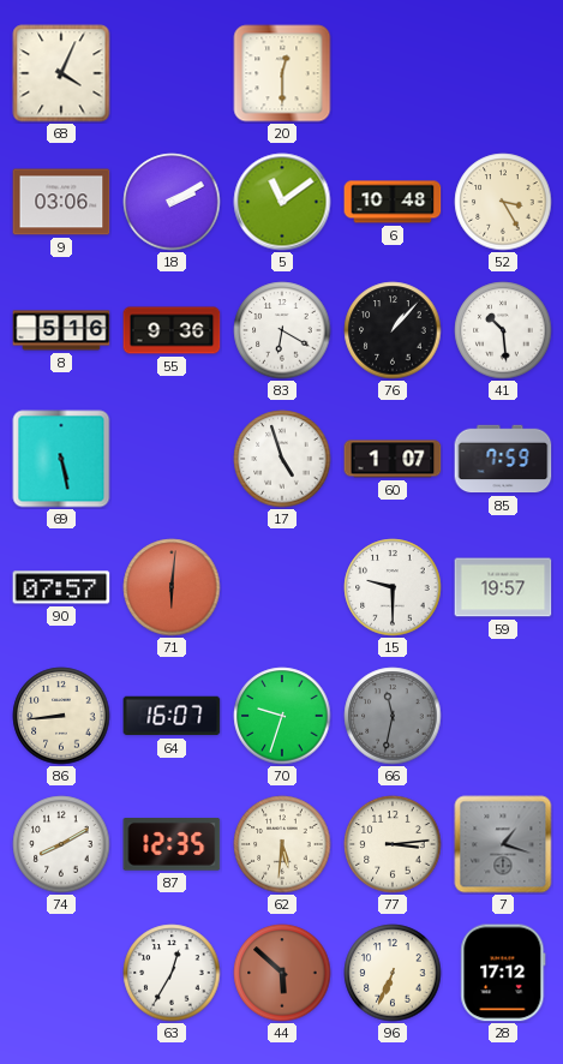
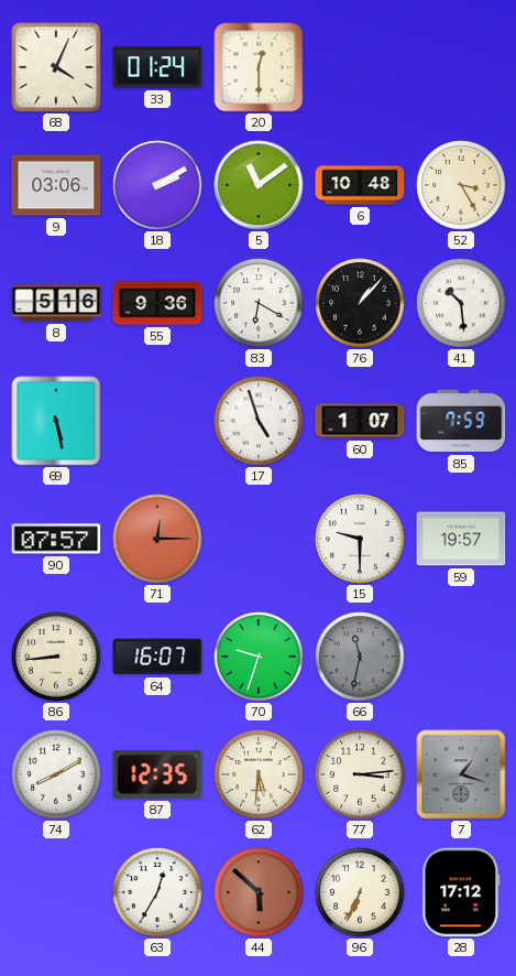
33: none -> 01:24
71: 6:01 -> 12:15
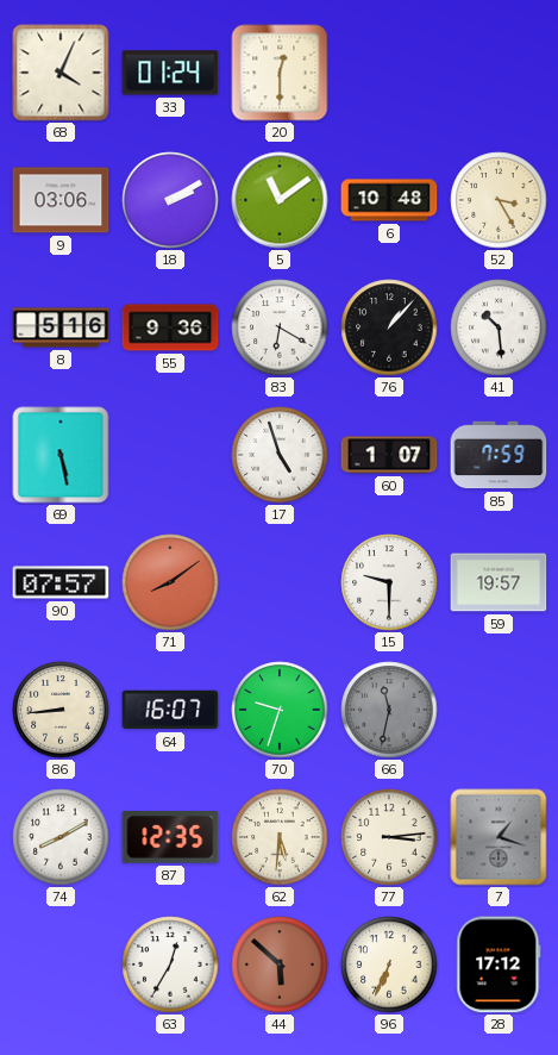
71: 12:15 -> 8:09
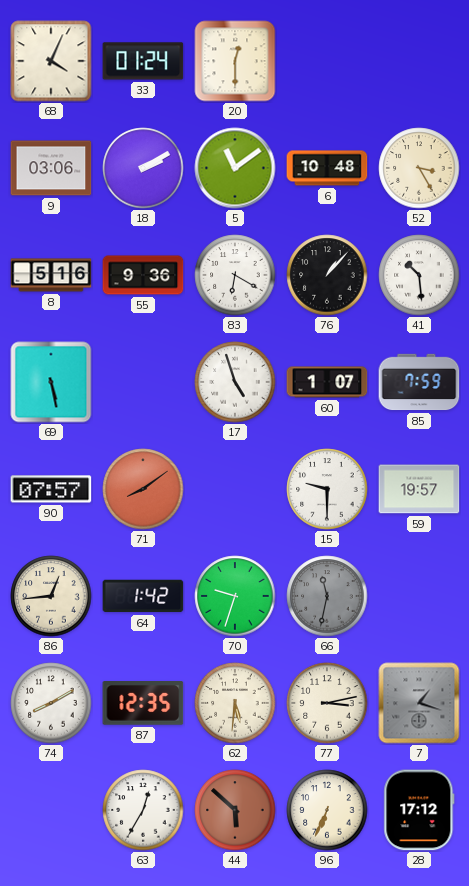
86: 8:44 -> 12:44
64: 16:07 -> 1:42
77: 3:14 -> 3:13
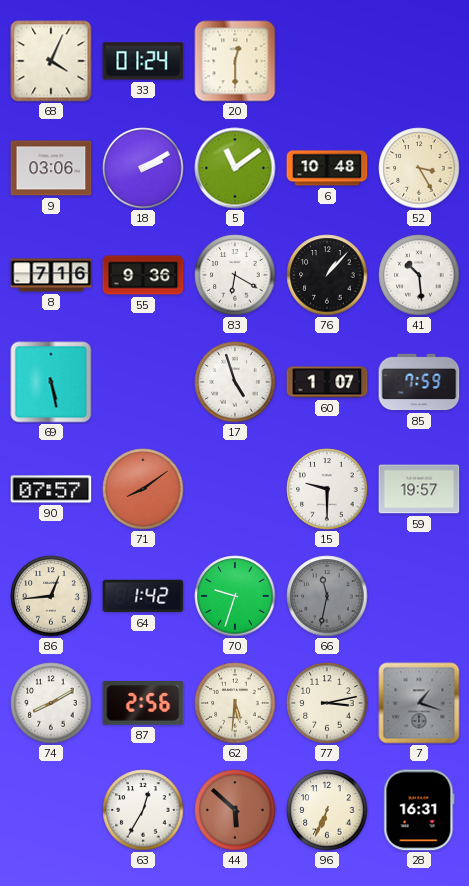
8: 5:16 -> 7:16
87: 12:35 -> 2:56
28: 17:12 -> 16:31
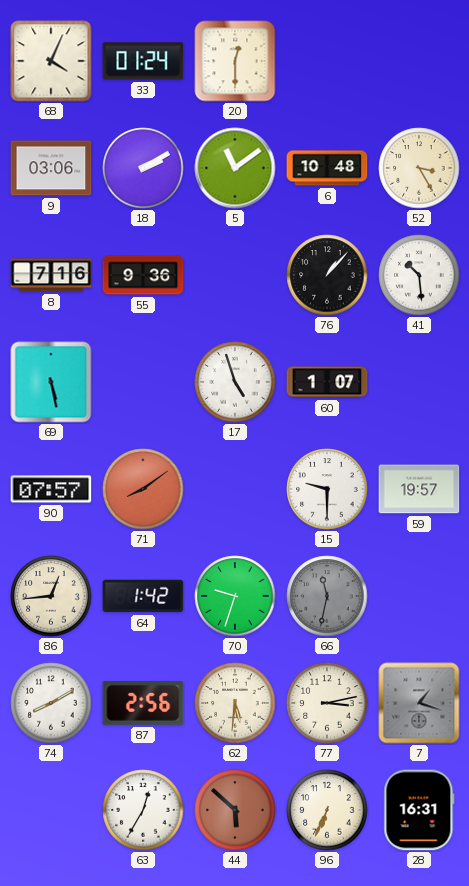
83: 6:20 -> none
85: 7:59 -> none
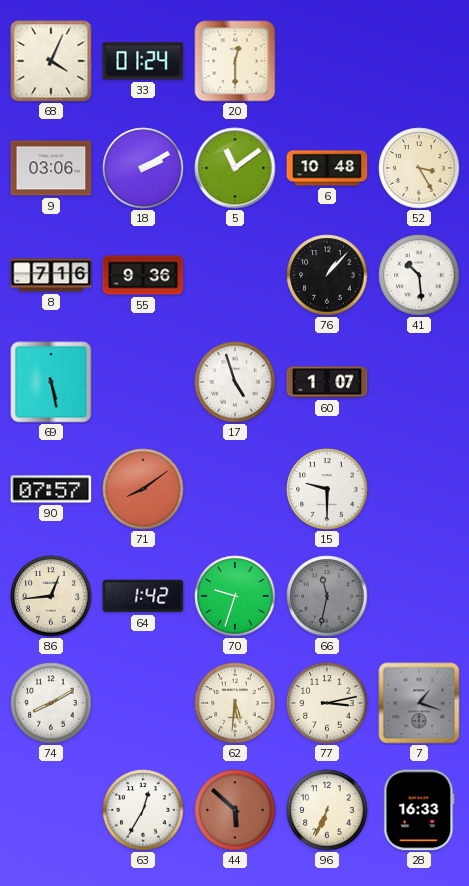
59: 19:57 -> none
87: 2:56 -> none
28: 16:31 -> 16:33
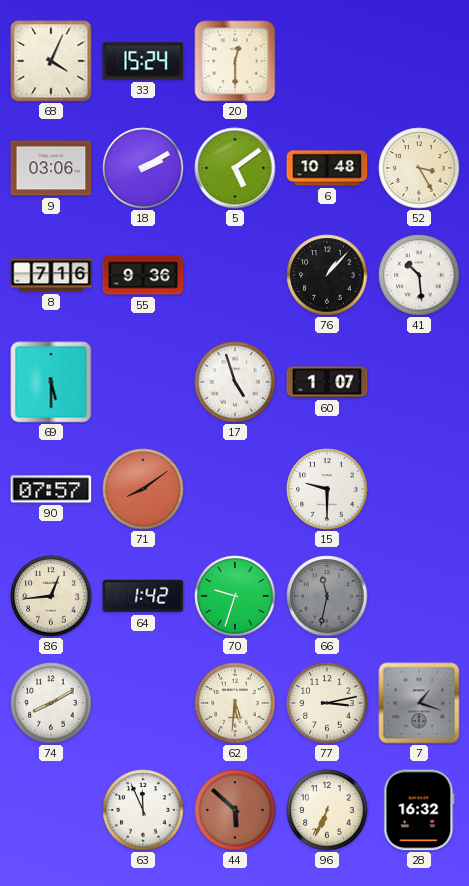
33: 01:24 -> 15:24
5: 11:09 -> 5:09
69: 5:28 -> 5:30
63: 12:35 -> 11:56
28: 16:33 -> 16:32
